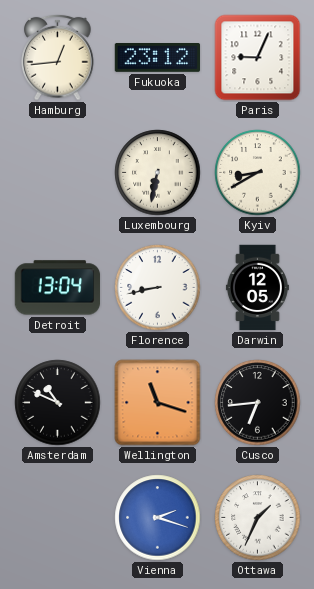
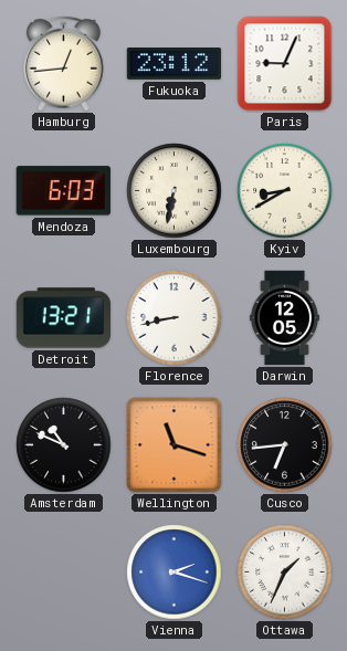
Mendoza: none -> 6:03
Detroit: 13:04 -> 13:21
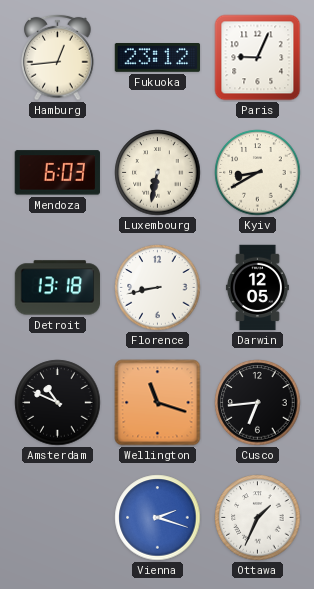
Detroit: 13:21 -> 13:18
